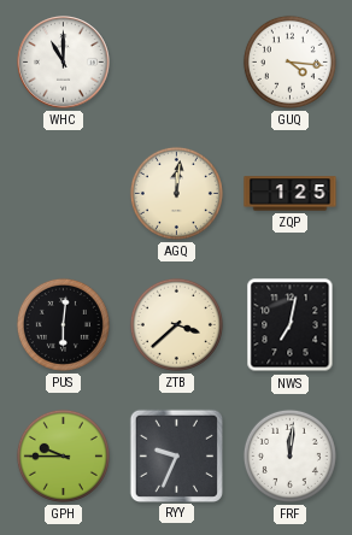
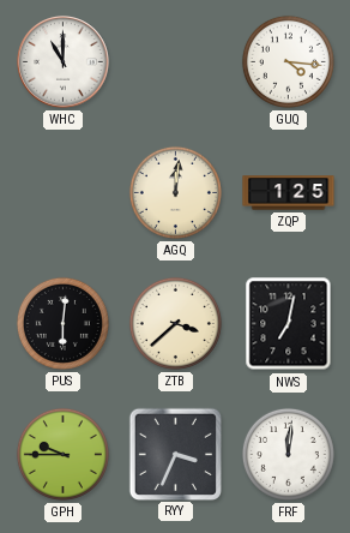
RYY: 9:34 -> 3:34
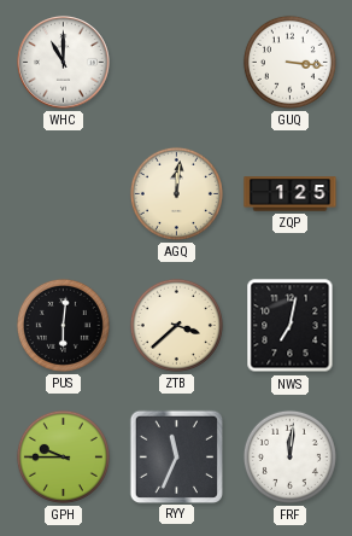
GUQ: 4:16 -> 3:16
RYY: 3:34 -> 11:34
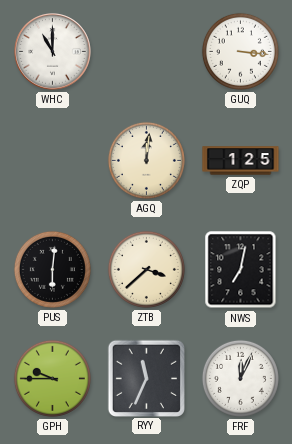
FRF: 12:01 -> 12:04
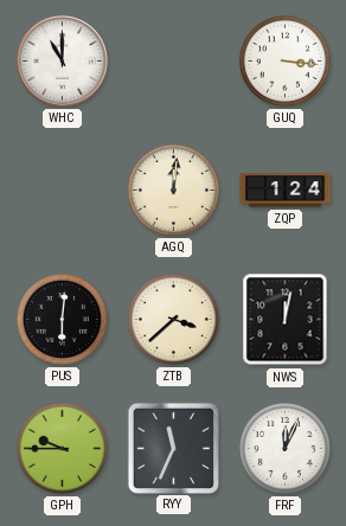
ZQP: 1:25 -> 1:24
NWS: 7:02 -> 12:02
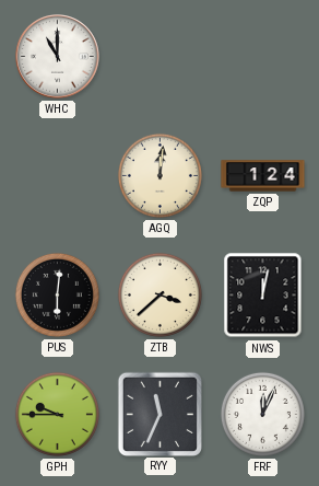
GUQ: 3:16 -> none
